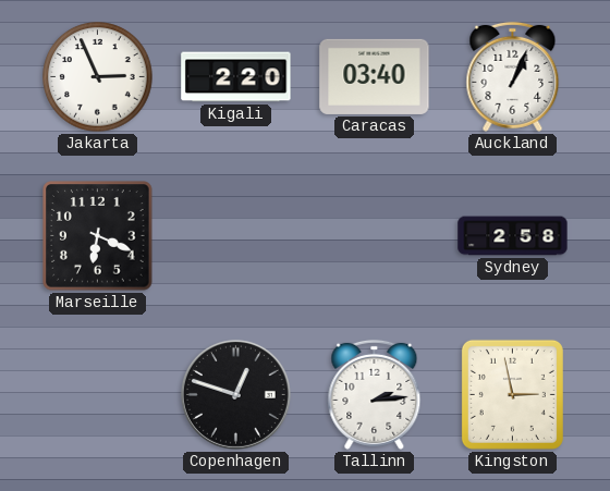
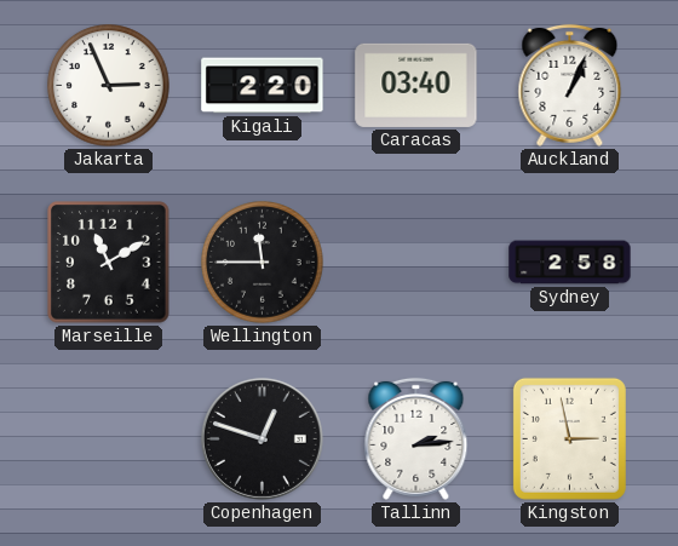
Marseille: 6:19 -> 11:10
Wellington: none -> 11:45
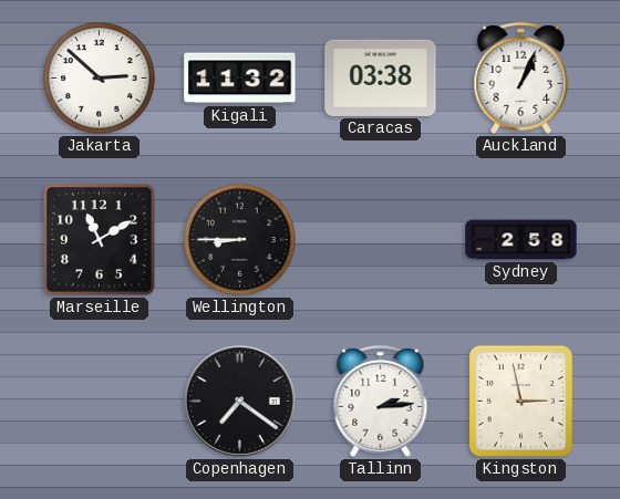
Jakarta: 2:56 -> 2:52
Kigali: 2:20 -> 11:32
Caracas: 03:40 -> 03:38
Wellington: 11:45 -> 8:45
Copenhagen: 12:48 -> 7:21
